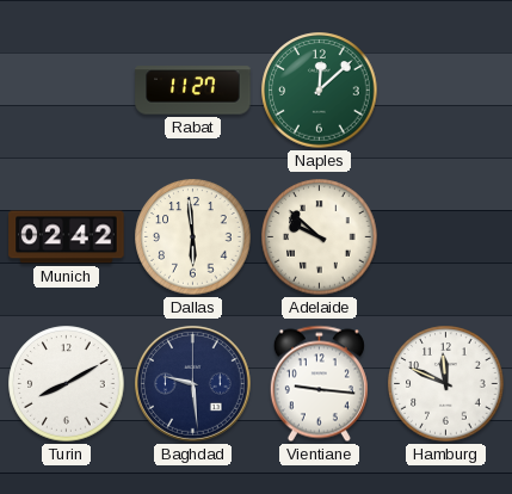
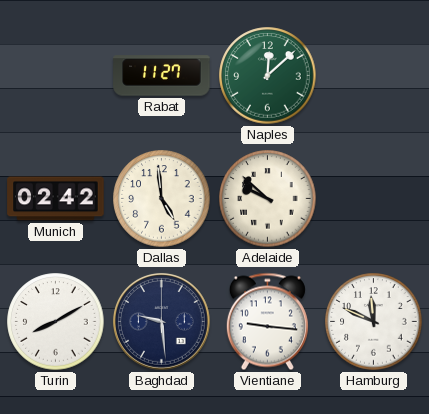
Dallas: 5:59 -> 4:59
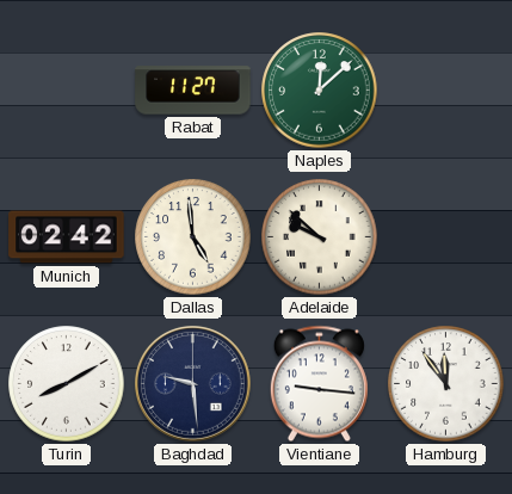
Hamburg: 11:49 -> 11:54
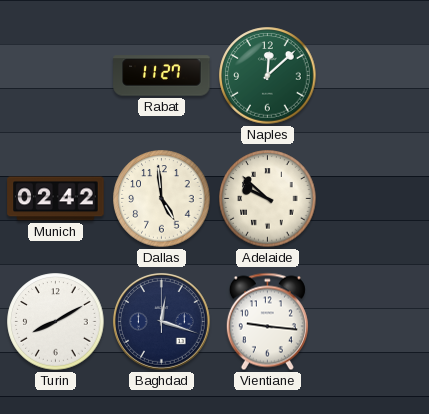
Baghdad: 9:29 -> 12:18
Hamburg: 11:54 -> none
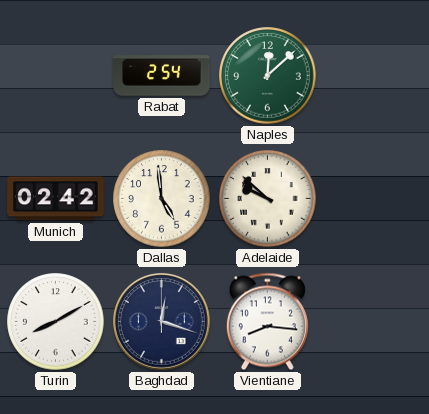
Rabat: 11:27 -> 2:54
Vientiane: 9:16 -> 8:16
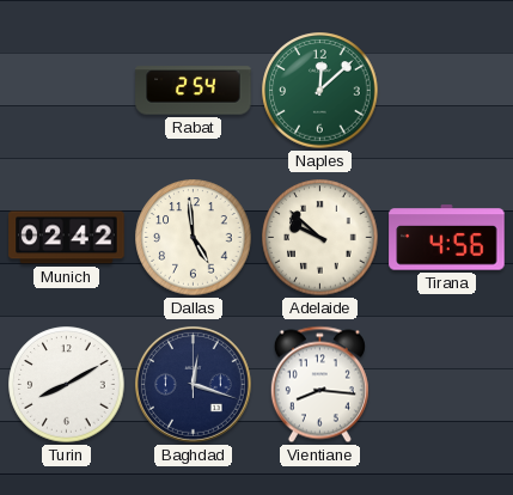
Tirana: none -> 4:56
